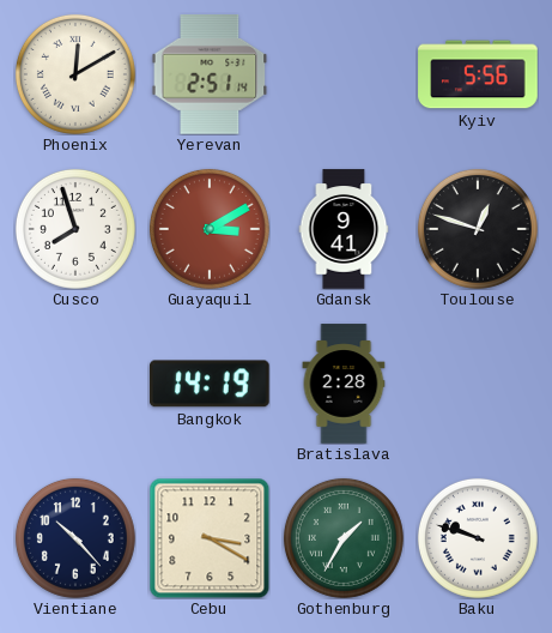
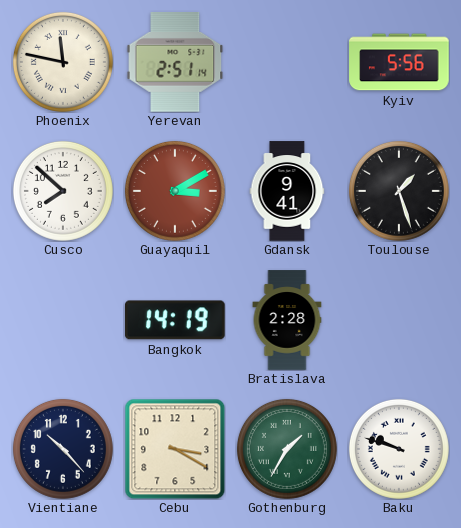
Phoenix: 12:10 -> 11:47
Cusco: 7:57 -> 7:52
Toulouse: 12:48 -> 1:27
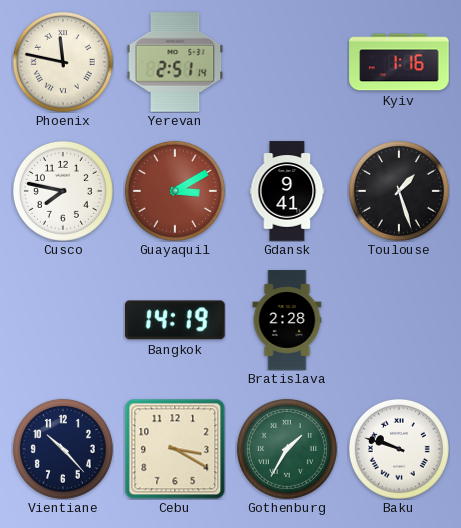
Kyiv: 5:56 -> 1:16
Cusco: 7:52 -> 7:47
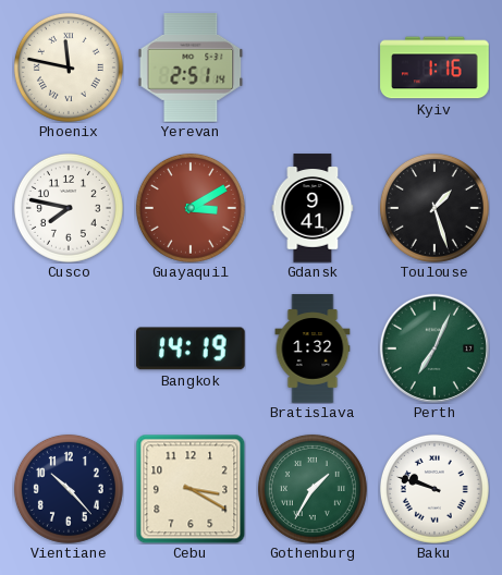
Bratislava: 2:28 -> 1:32
Perth: none -> 7:04
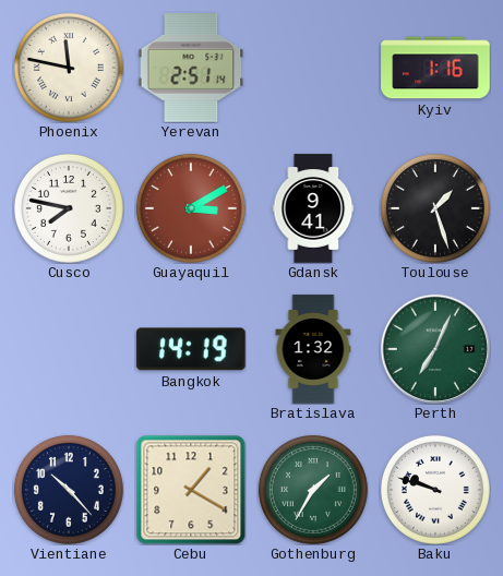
Cebu: 3:20 -> 1:20
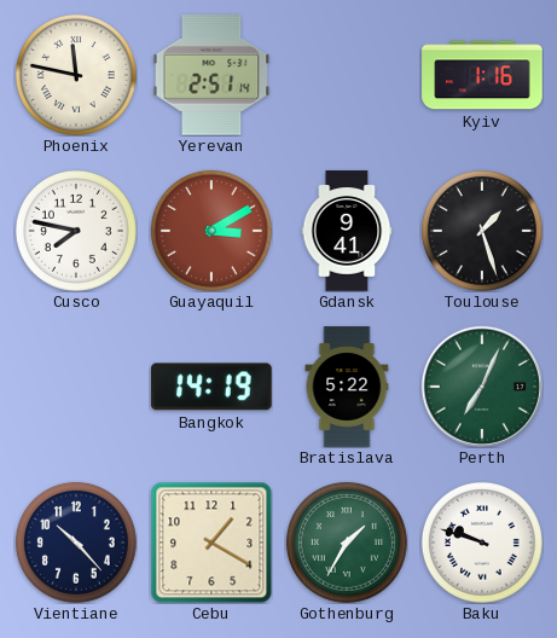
Bratislava: 1:32 -> 5:22
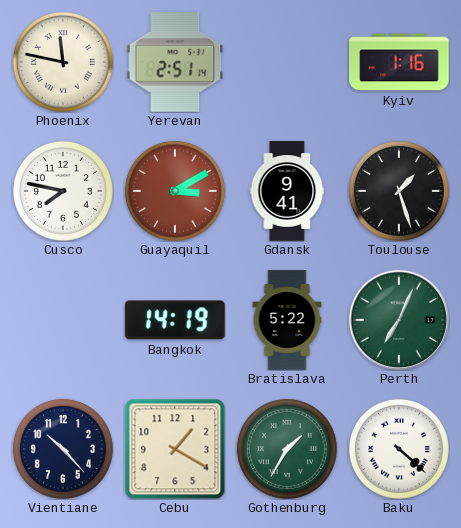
Baku: 9:48 -> 4:22
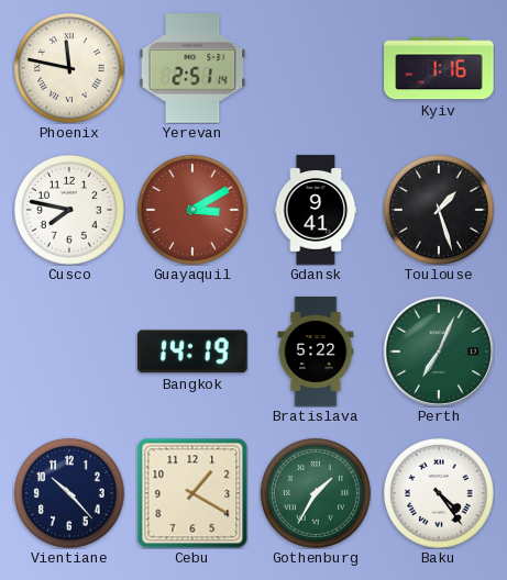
Baku: 4:22 -> 4:24
